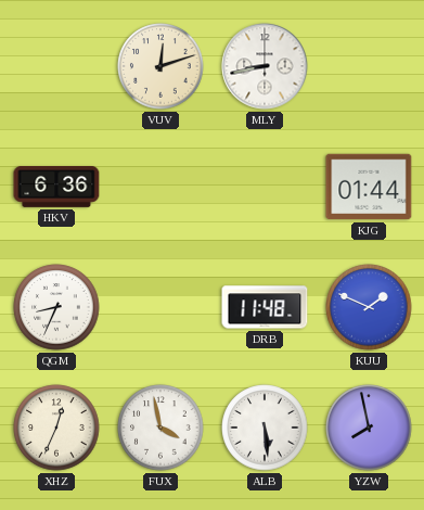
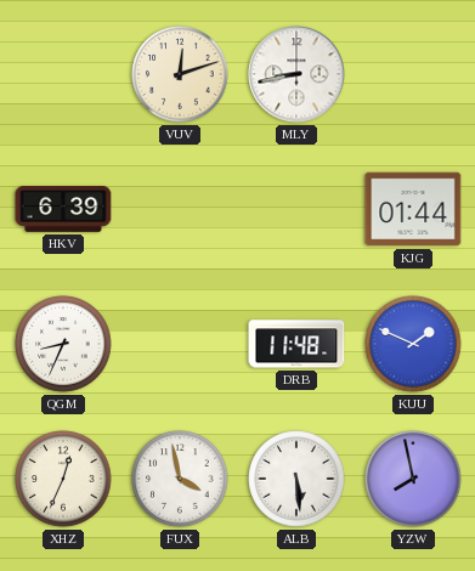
HKV: 6:36 -> 6:39
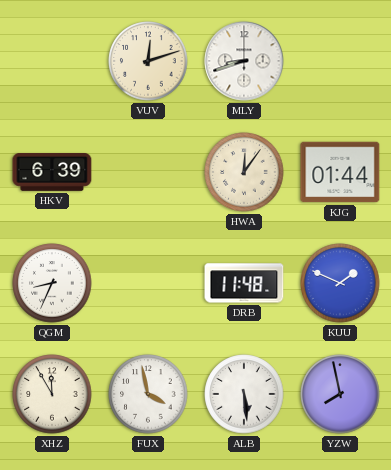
MLY: 8:43 -> 8:42
HWA: none -> 12:06
XHZ: 12:34 -> 11:55
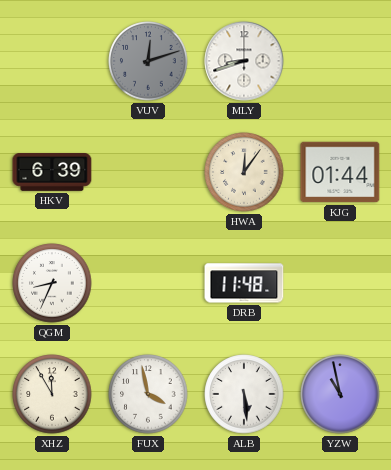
VUV dial: cream -> grey
KUU: 1:49 -> none
YZW: 7:58 -> 10:58
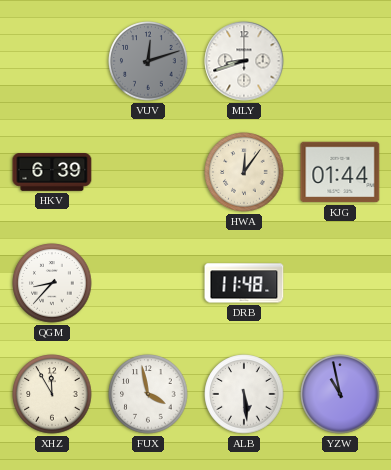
QGM: 8:34 -> 8:37
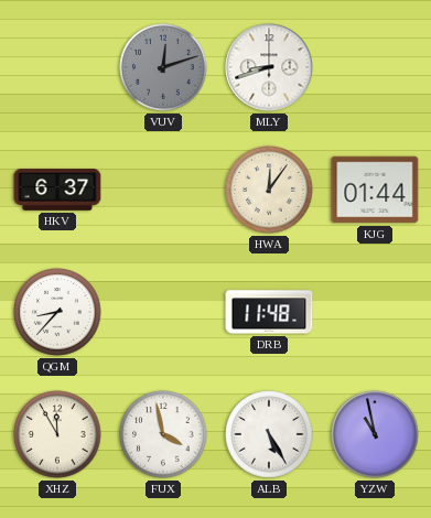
HKV: 6:39 -> 6:37
ALB: 5:29 -> 5:25
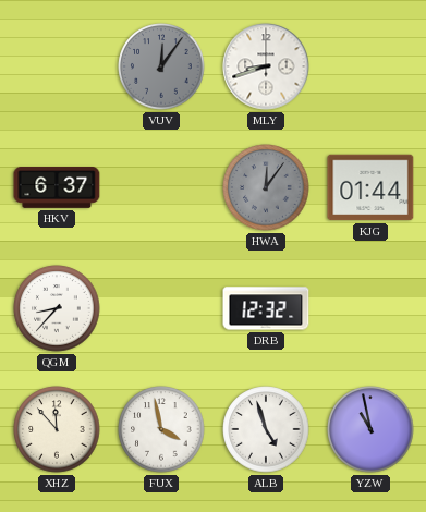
VUV: 12:12 -> 12:06
HWA dial: cream -> grey
DRB: 11:48 -> 12:32
XHZ: 11:55 -> 11:53
ALB: 5:25 -> 4:57
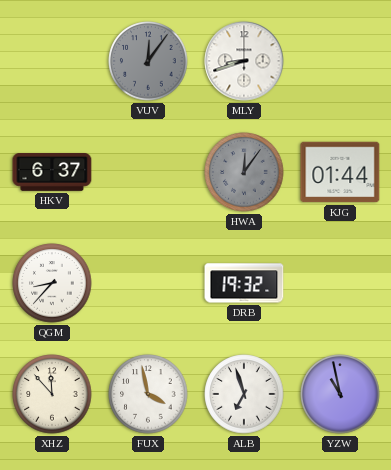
DRB: 12:32 -> 19:32
ALB: 4:57 -> 6:57
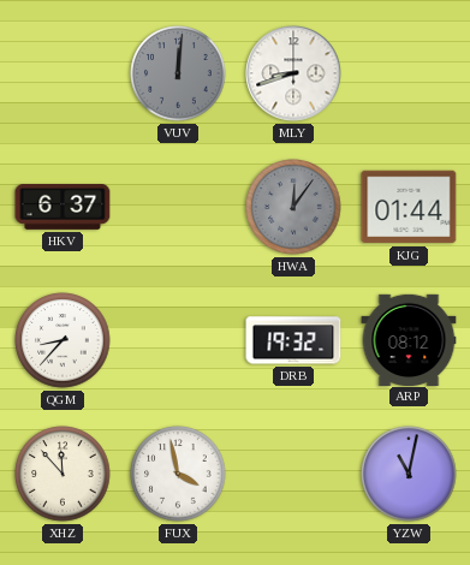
VUV: 12:06 -> 12:01
ARP: none -> 08:12
ALB: 6:57 -> none
YZW: 10:58 -> 11:02
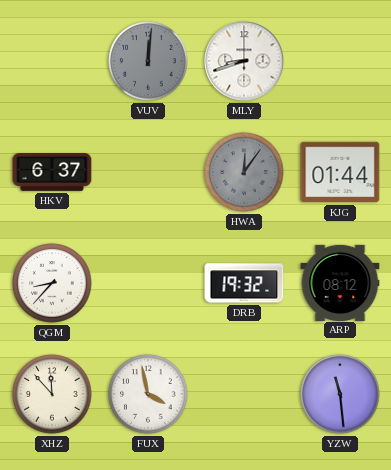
YZW: 11:02 -> 11:29
